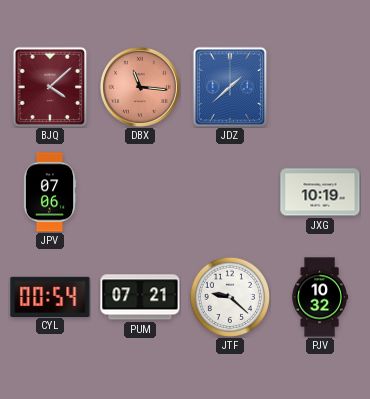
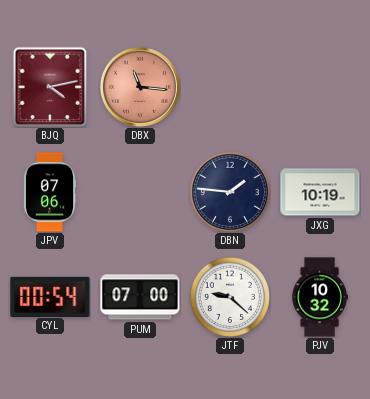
BJQ: 4:08 -> 4:13
JDZ: 1:38 -> none
DBN: none -> 1:46
PUM: 07:21 -> 07:00
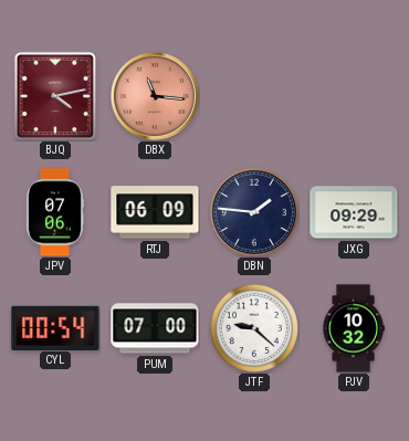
RTJ: none -> 06:09
JXG: 10:19 -> 09:29
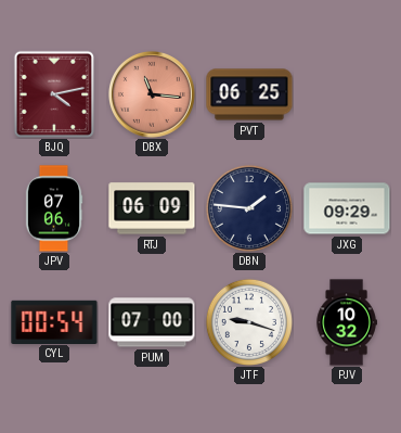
PVT: none -> 06:25
JTF: 9:22 -> 9:18
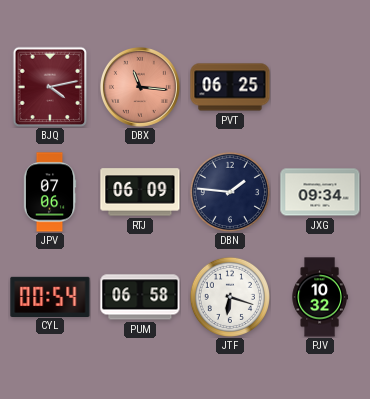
JXG: 09:29 -> 09:34
PUM: 07:00 -> 06:58
JTF: 9:18 -> 6:18
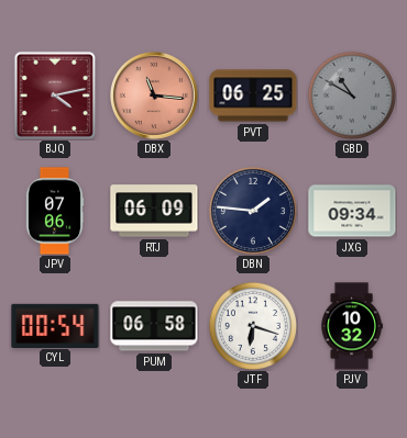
GBD: none -> 10:50
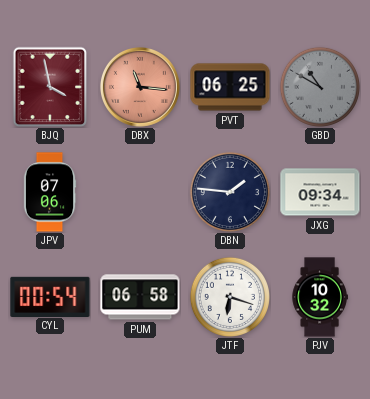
BJQ: 4:13 -> 3:58
RTJ: 06:09 -> none
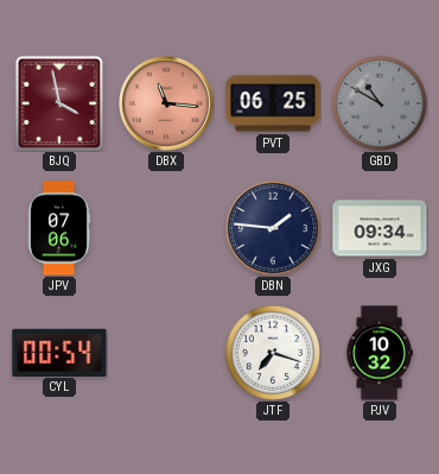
PUM: 06:58 -> none
JTF: 6:18 -> 7:18
